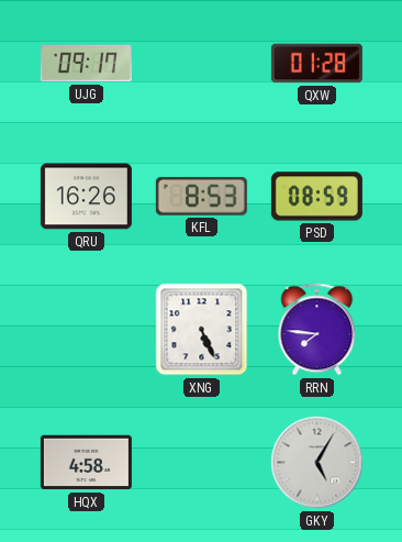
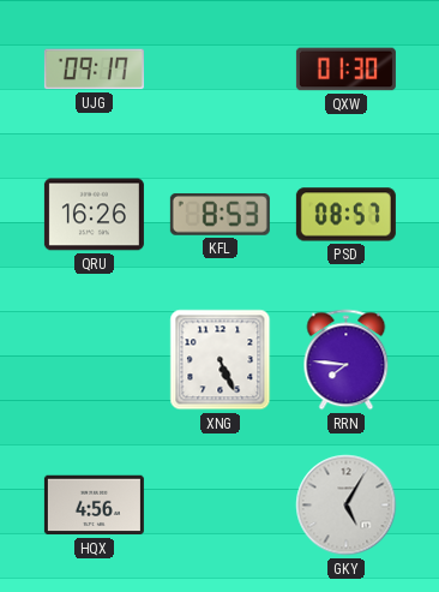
QXW: 01:28 -> 01:30
PSD: 08:59 -> 08:57
HQX: 4:58 -> 4:56
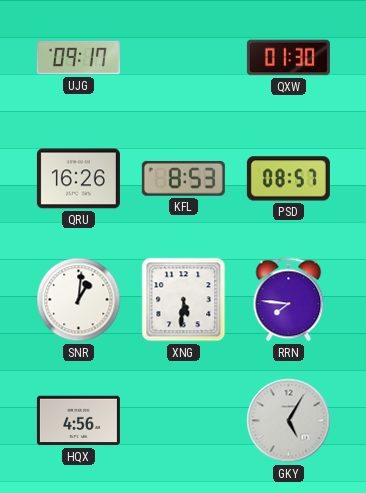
SNR: none -> 1:01
XNG: 5:26 -> 5:31
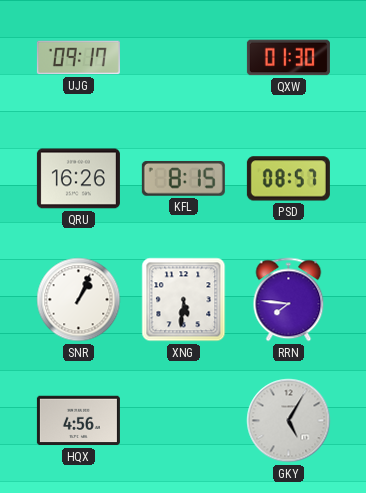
KFL: 8:53 -> 8:15
SNR: 1:01 -> 1:04
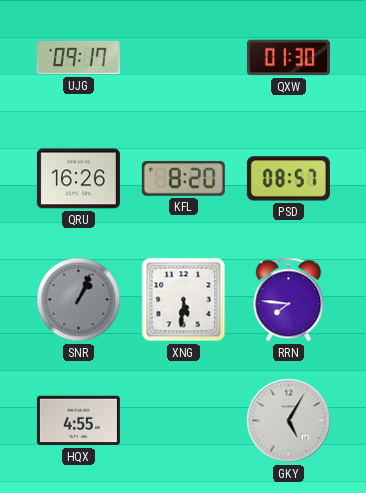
KFL: 8:15 -> 8:20
SNR dial: white -> grey
HQX: 4:56 -> 4:55
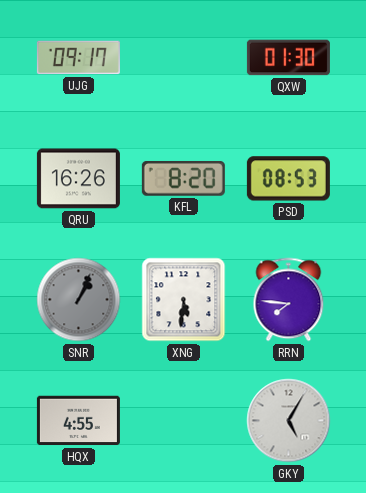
PSD: 08:57 -> 08:53
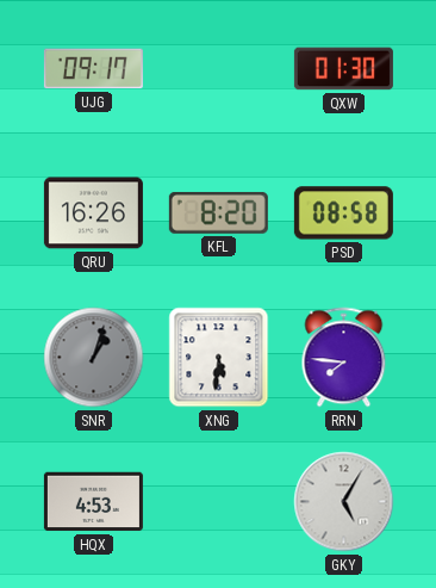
PSD: 08:53 -> 08:58
SNR: 1:04 -> 1:03
HQX: 4:55 -> 4:53
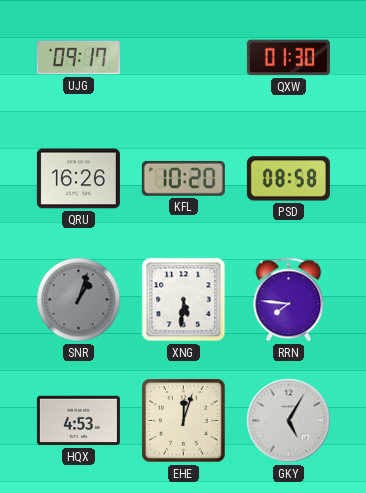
KFL: 8:20 -> 10:20
EHE: none -> 12:03
